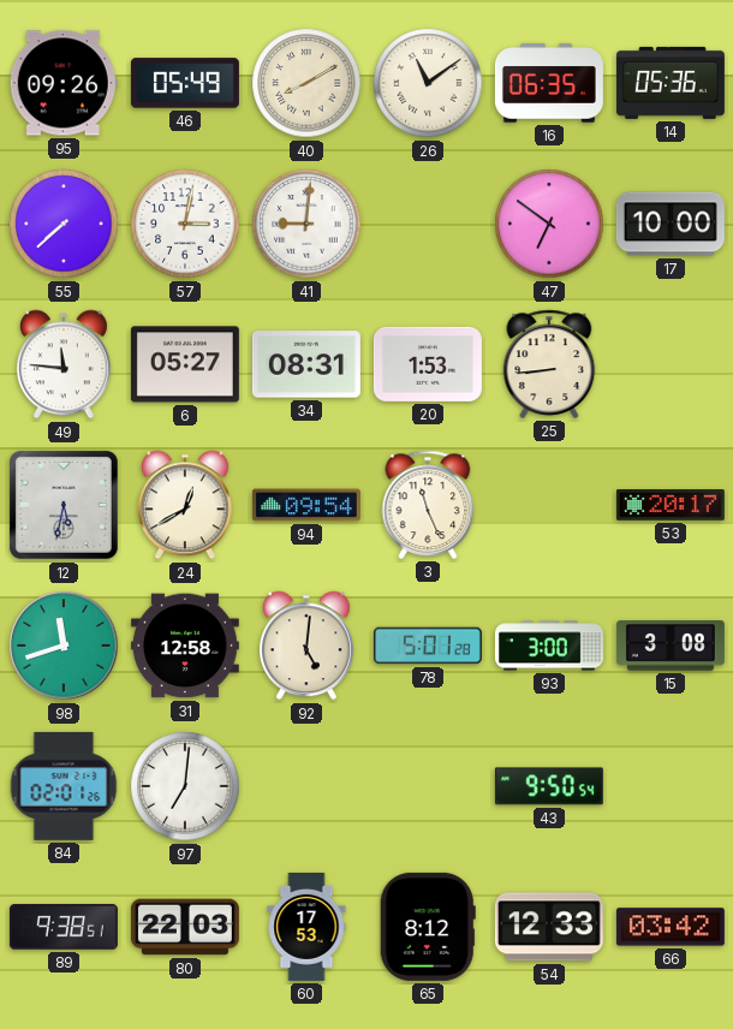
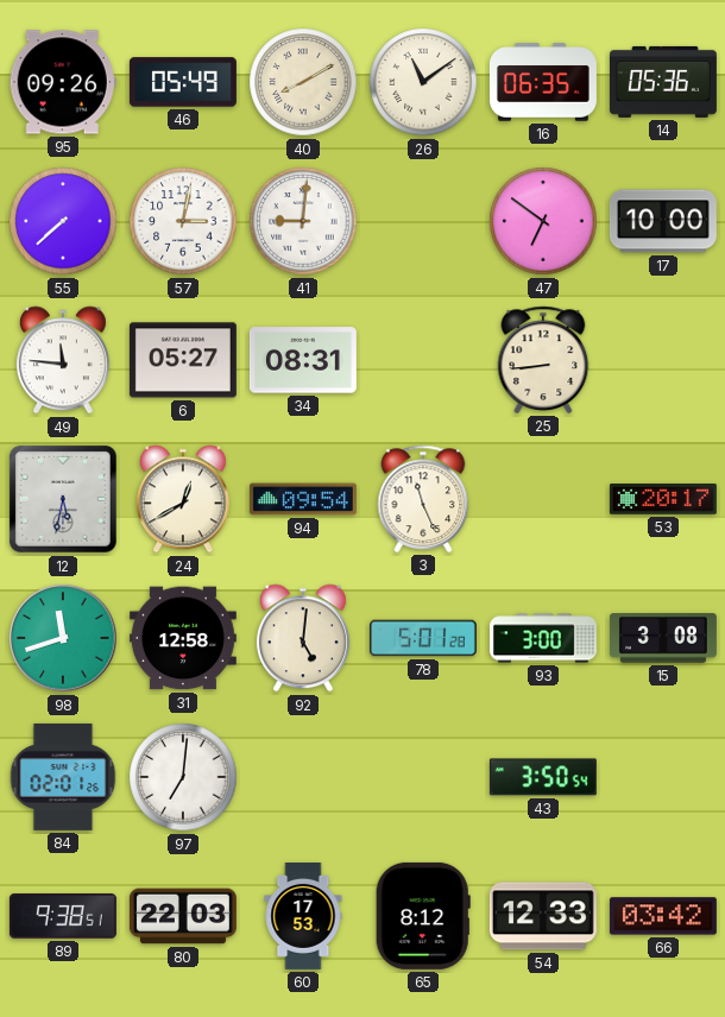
20: 1:53 -> none
43: 9:50 -> 3:50
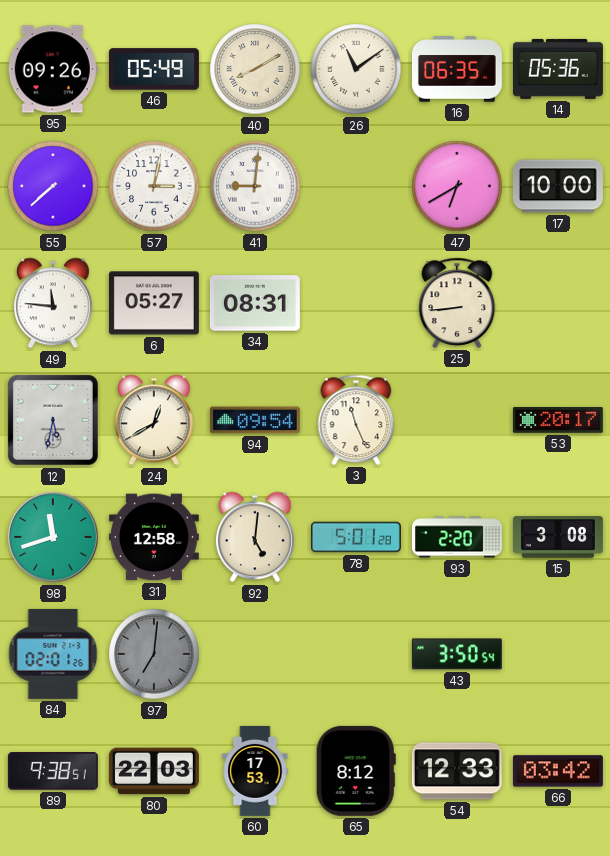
47: 6:51 -> 6:40
93: 3:00 -> 2:20
97 dial: white -> grey
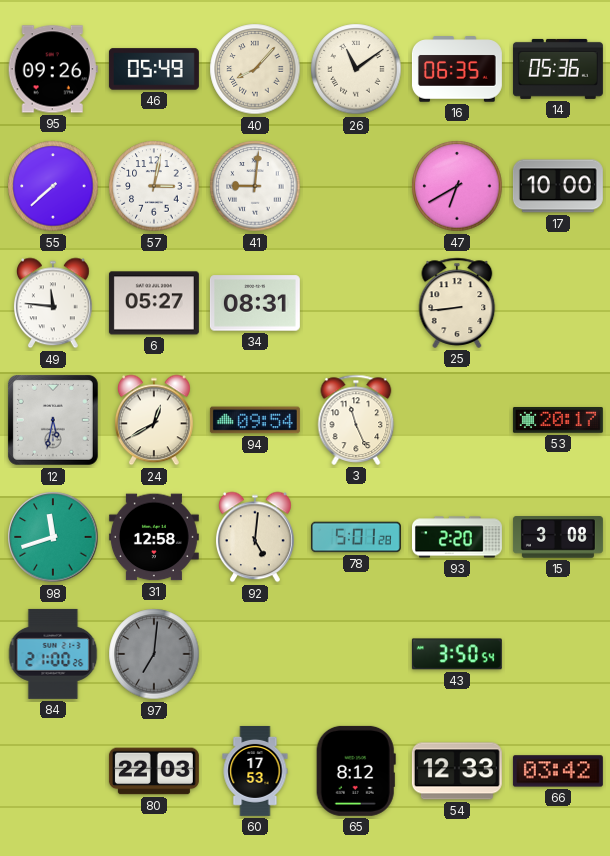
40: 8:10 -> 8:07
84: 02:01 -> 21:00
89: 9:38 -> none
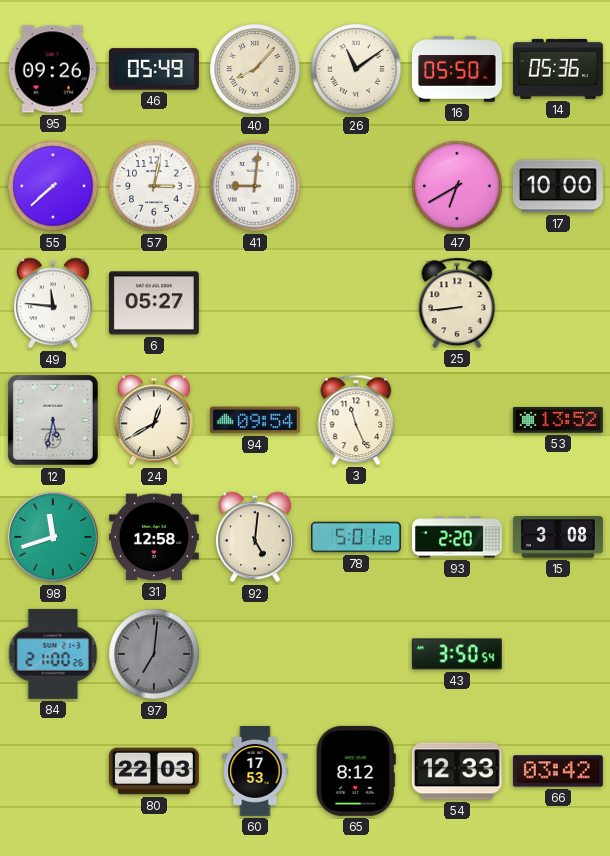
16: 06:35 -> 05:50
34: 08:31 -> none
53: 20:17 -> 13:52
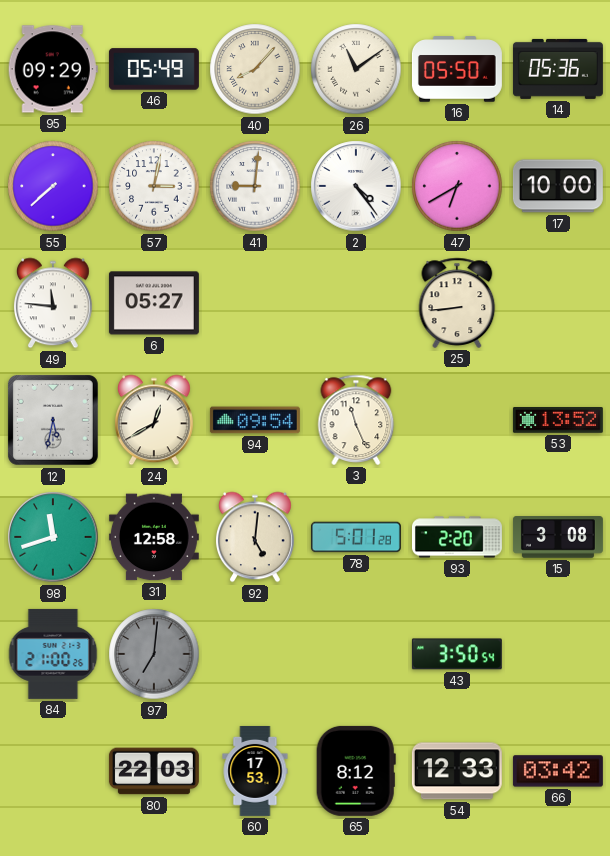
95: 09:26 -> 09:29
2: none -> 4:24
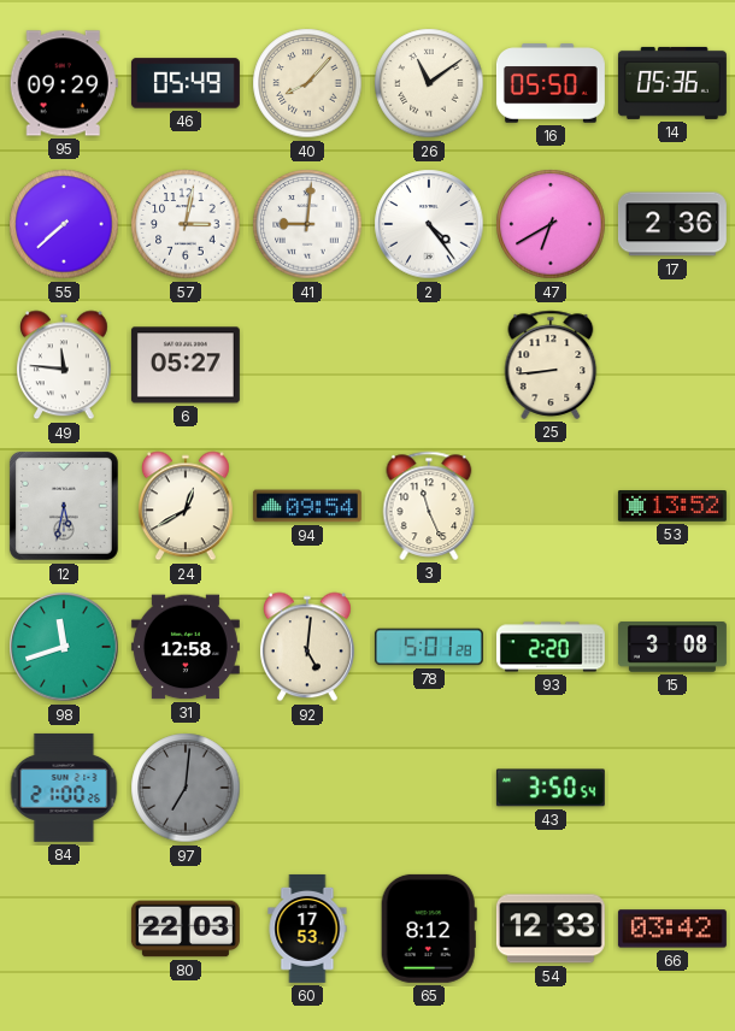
17: 10:00 -> 2:36
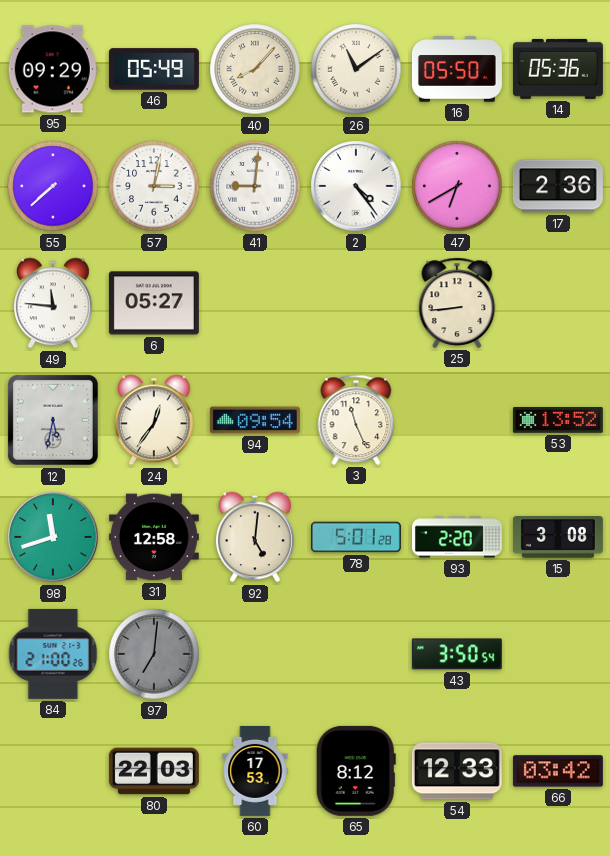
24: 12:40 -> 12:36
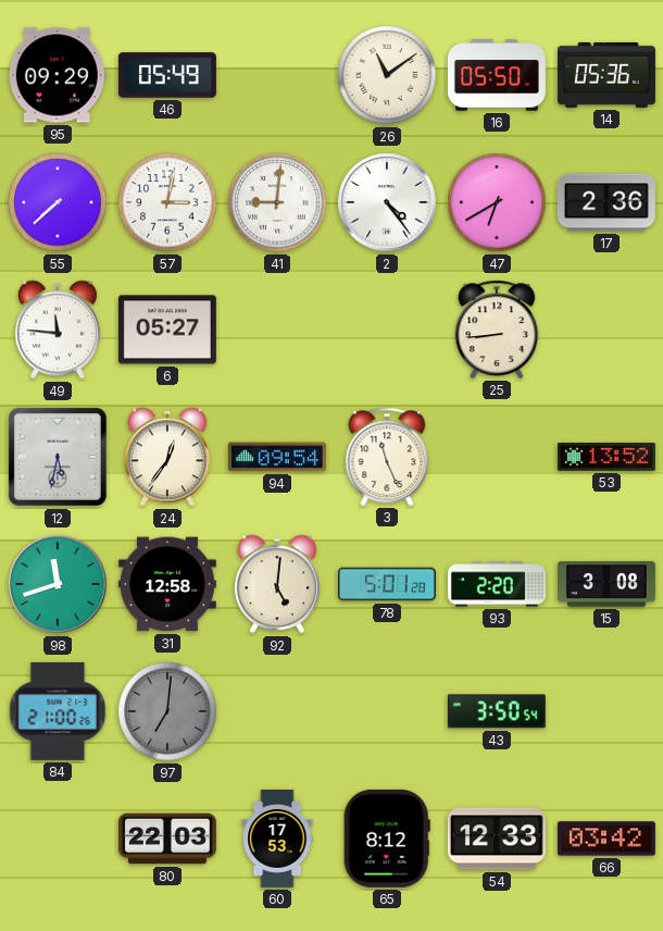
40: 8:07 -> none
